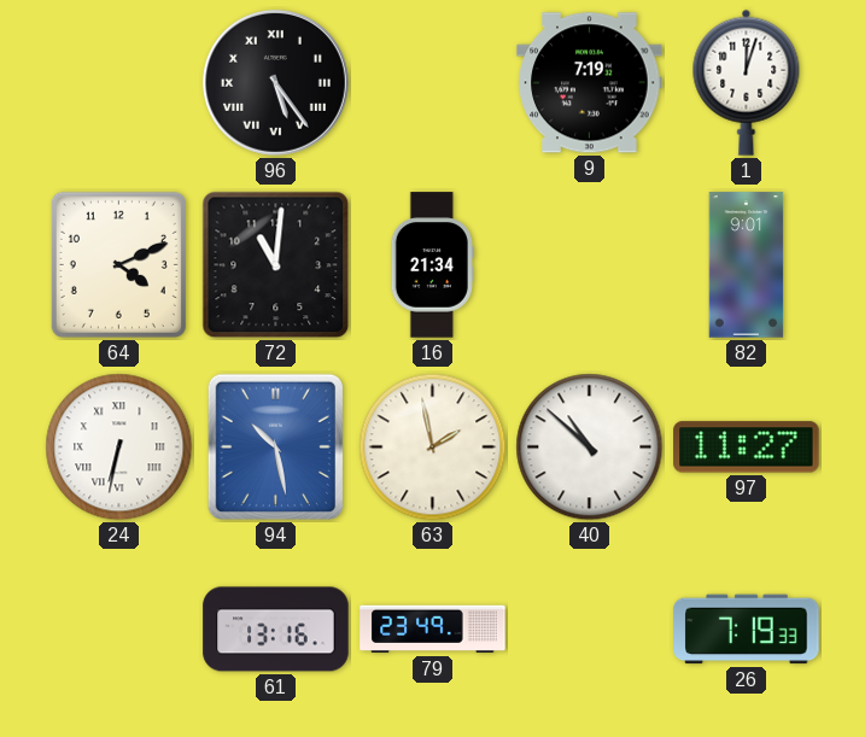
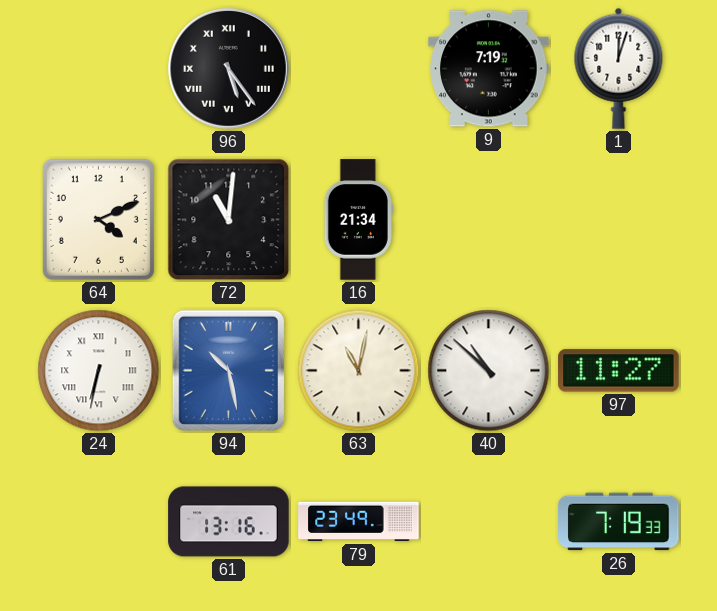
82: 9:01 -> none
63: 1:58 -> 11:02
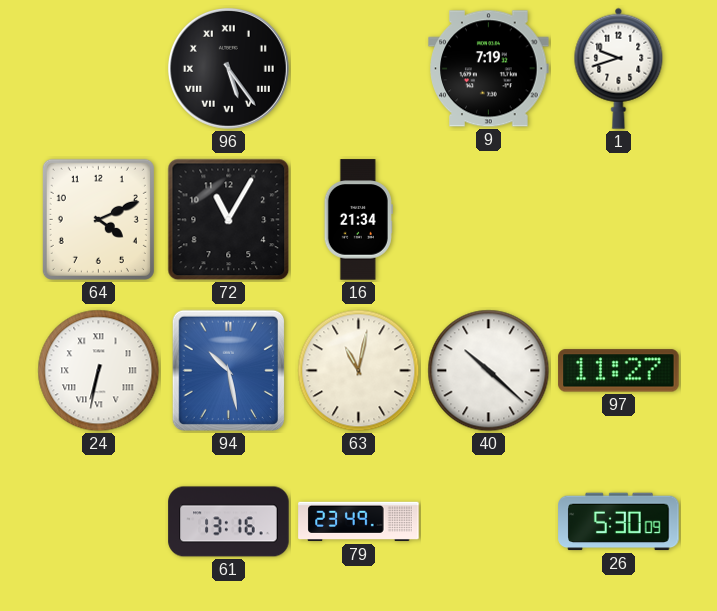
1: 12:03 -> 9:42
72: 11:01 -> 11:05
40: 10:52 -> 10:22
26: 7:19 -> 5:30
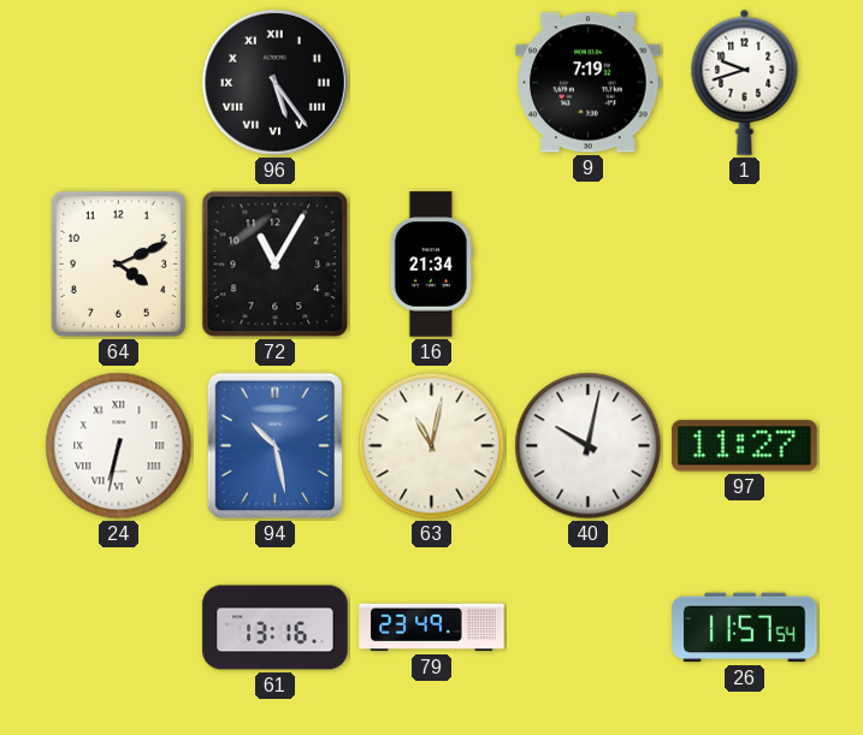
40: 10:22 -> 10:02
26: 5:30 -> 11:57
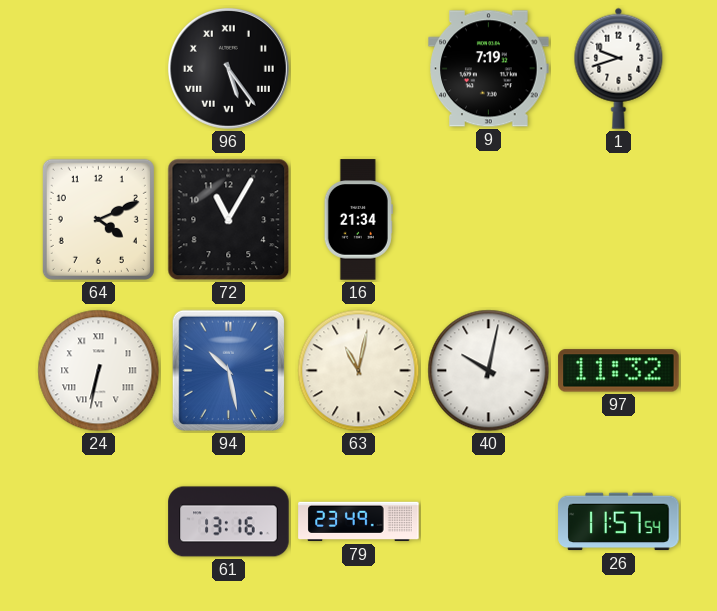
97: 11:27 -> 11:32
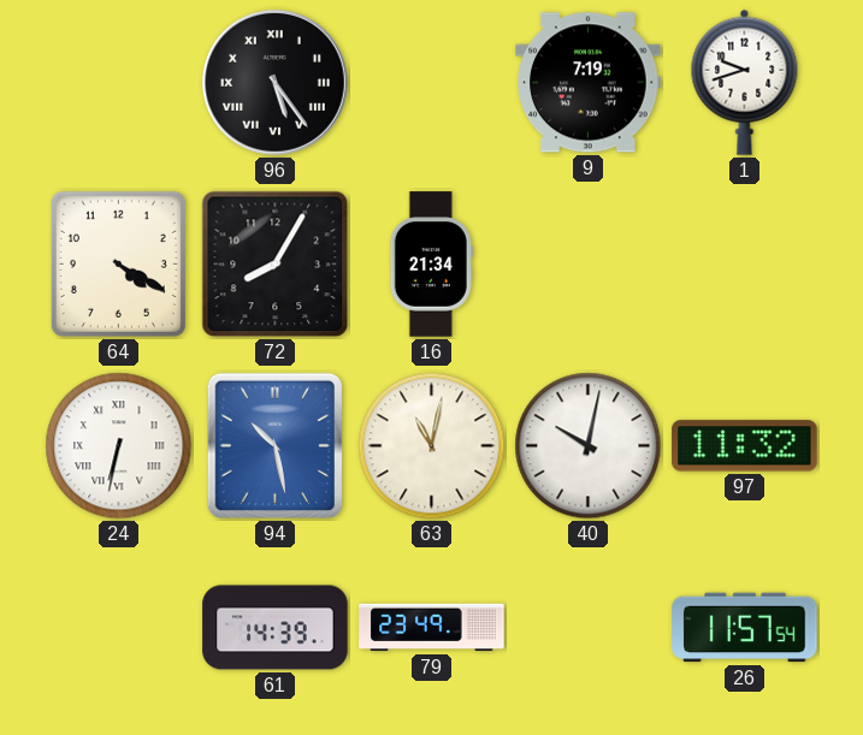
64: 4:11 -> 4:20
72: 11:05 -> 8:05
61: 13:16 -> 14:39
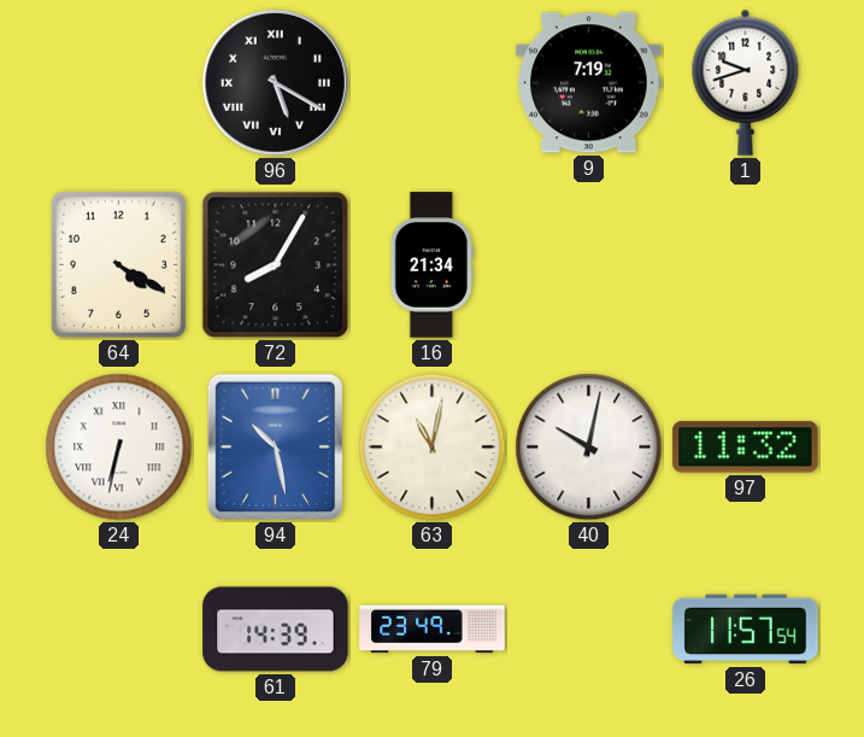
96: 5:24 -> 5:20
